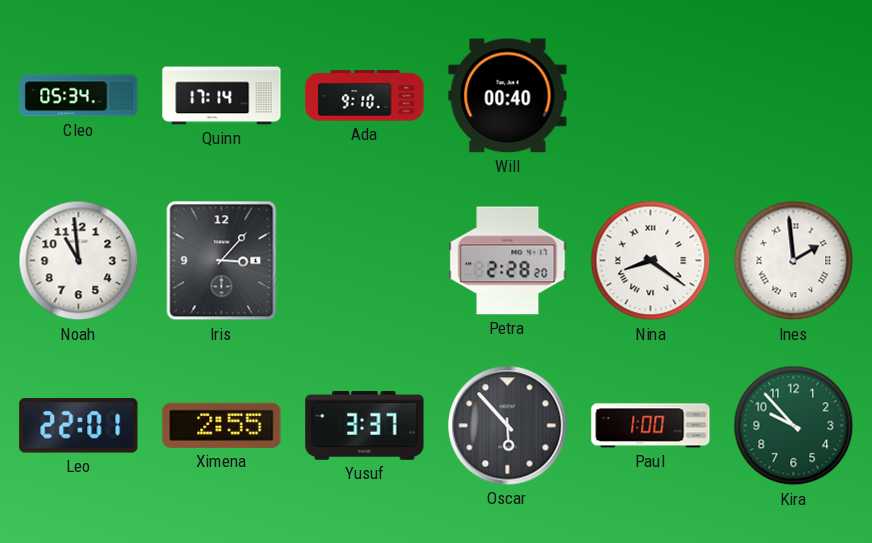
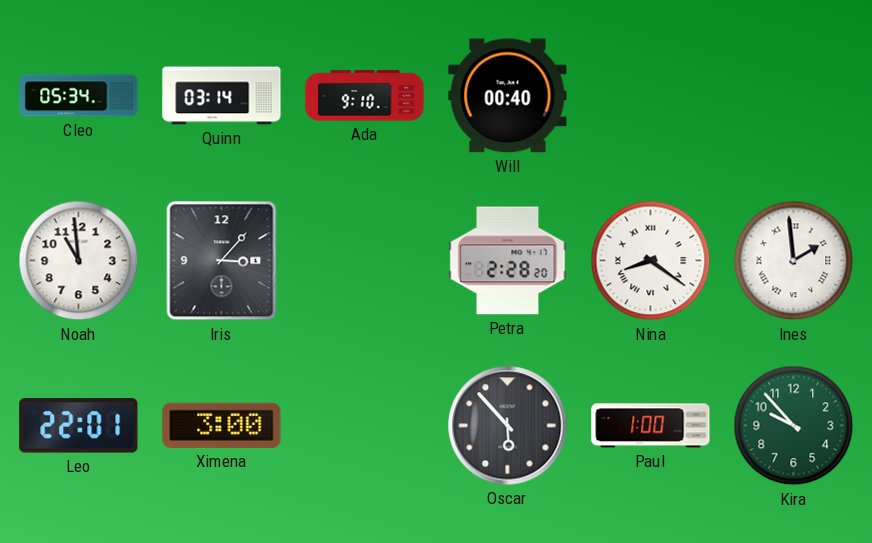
Quinn: 17:14 -> 03:14
Ximena: 2:55 -> 3:00
Yusuf: 3:37 -> none
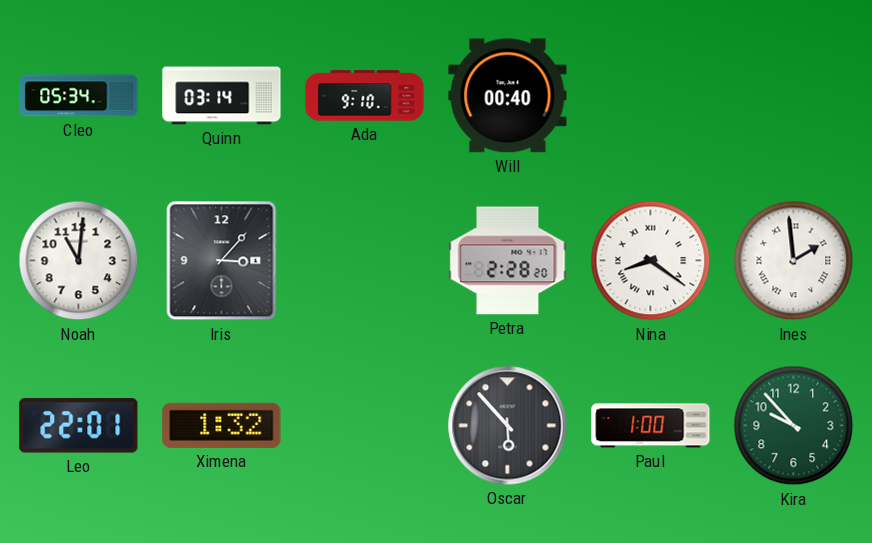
Noah: 10:59 -> 11:01
Ximena: 3:00 -> 1:32
